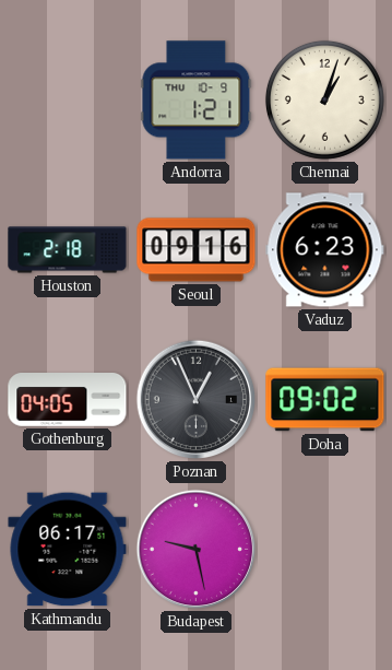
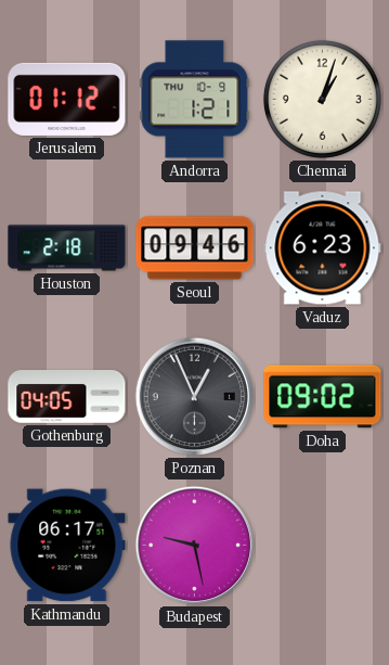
Jerusalem: none -> 01:12
Seoul: 09:16 -> 09:46
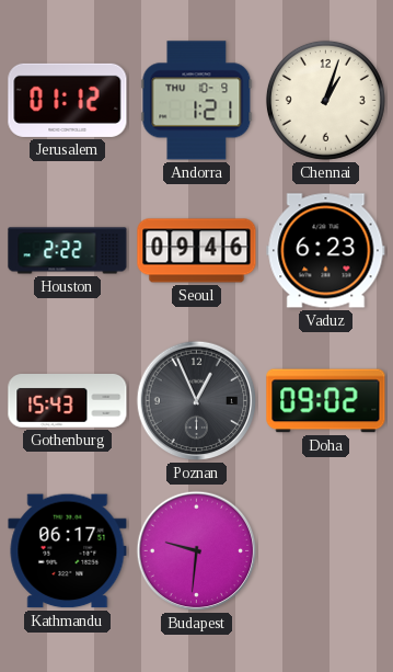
Houston: 2:18 -> 2:22
Gothenburg: 04:05 -> 15:43
Budapest: 9:28 -> 9:31
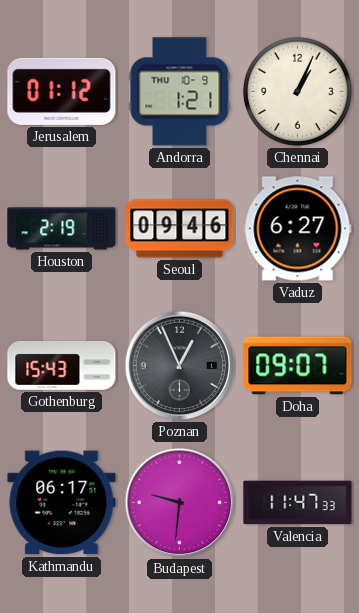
Chennai: 1:03 -> 1:04
Houston: 2:22 -> 2:19
Vaduz: 6:23 -> 6:27
Doha: 09:02 -> 09:07
Valencia: none -> 11:47
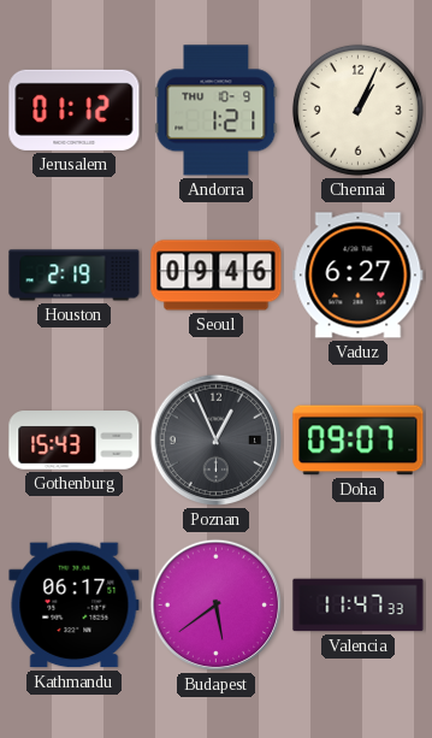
Budapest: 9:31 -> 5:39
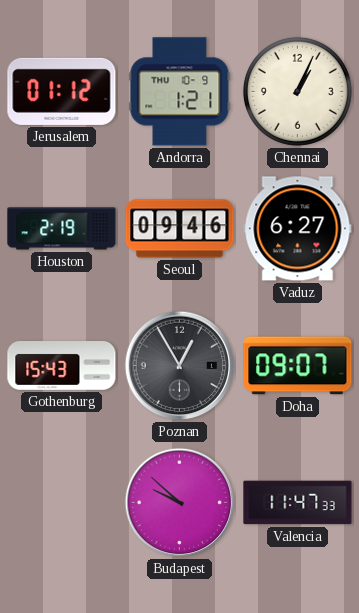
Poznan: 12:56 -> 12:55
Kathmandu: 06:17 -> none
Budapest: 5:39 -> 9:52
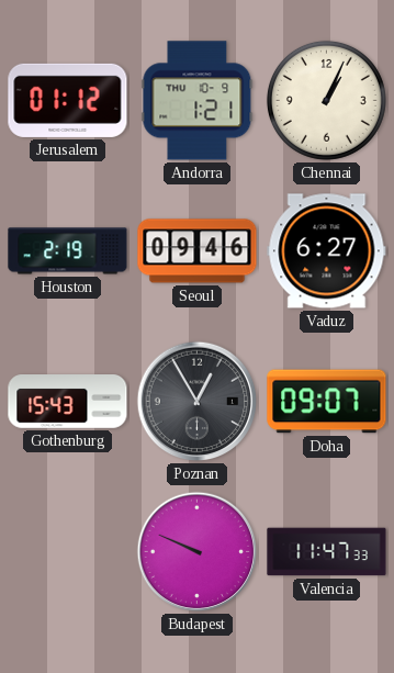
Budapest: 9:52 -> 9:49
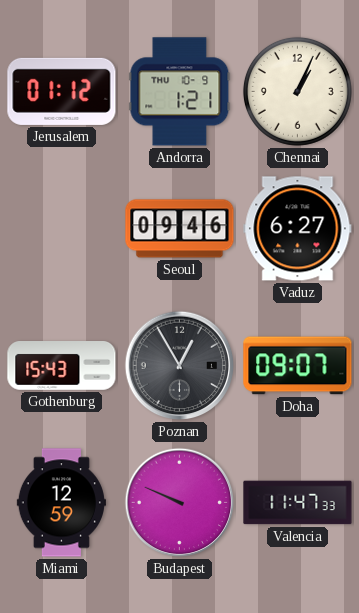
Houston: 2:19 -> none
Miami: none -> 12:59
